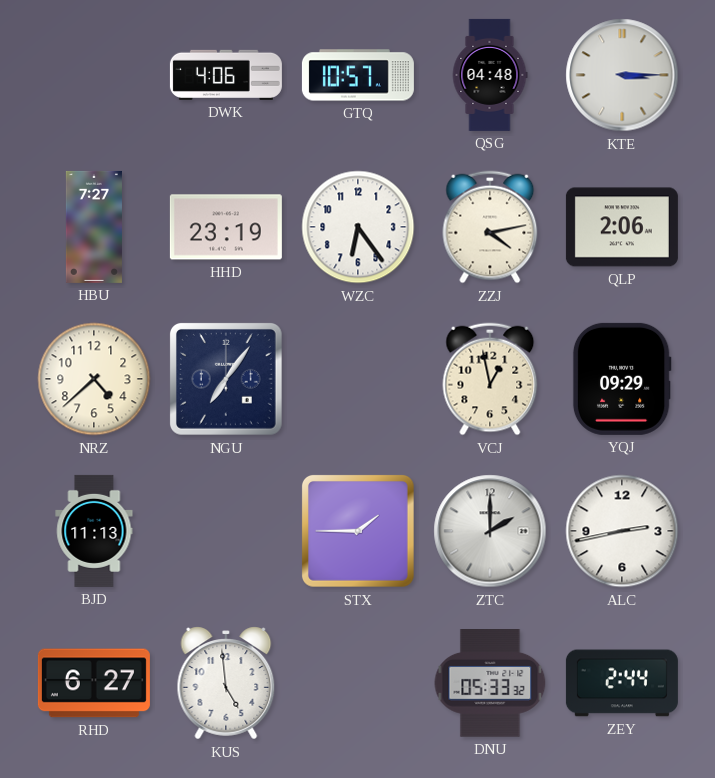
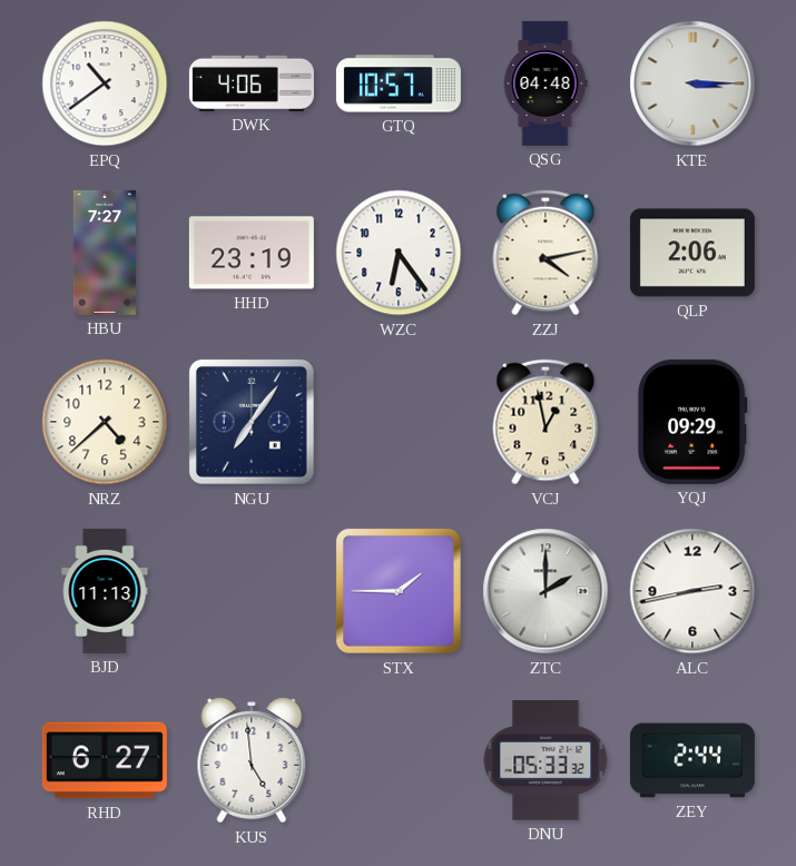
EPQ: none -> 10:39
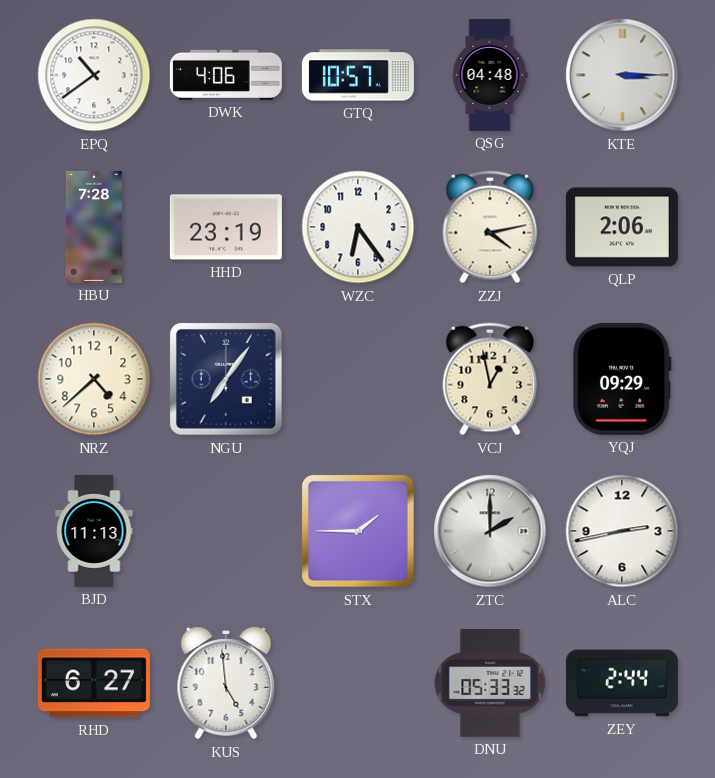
HBU: 7:27 -> 7:28
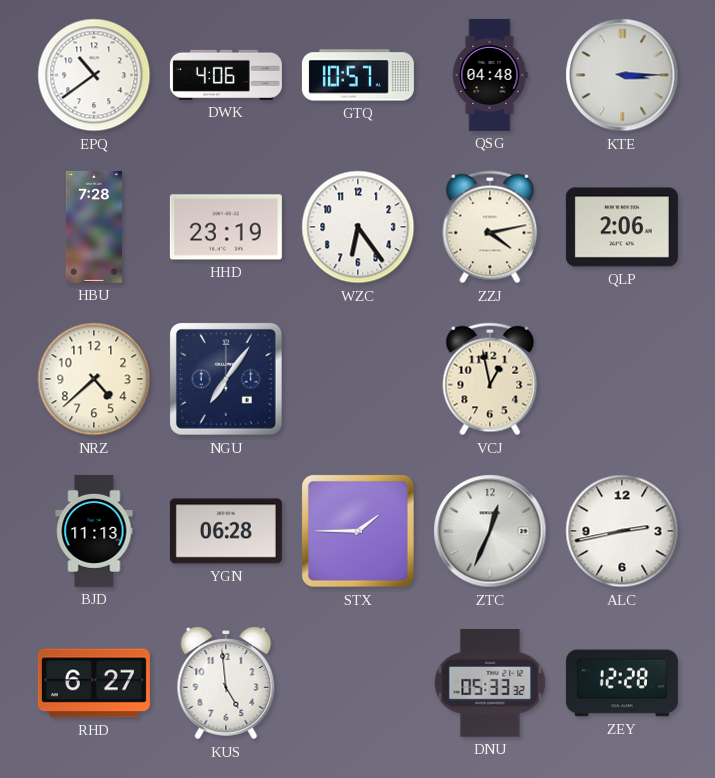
YQJ: 09:29 -> none
YGN: none -> 06:28
ZTC: 2:00 -> 12:34
ZEY: 2:44 -> 12:28
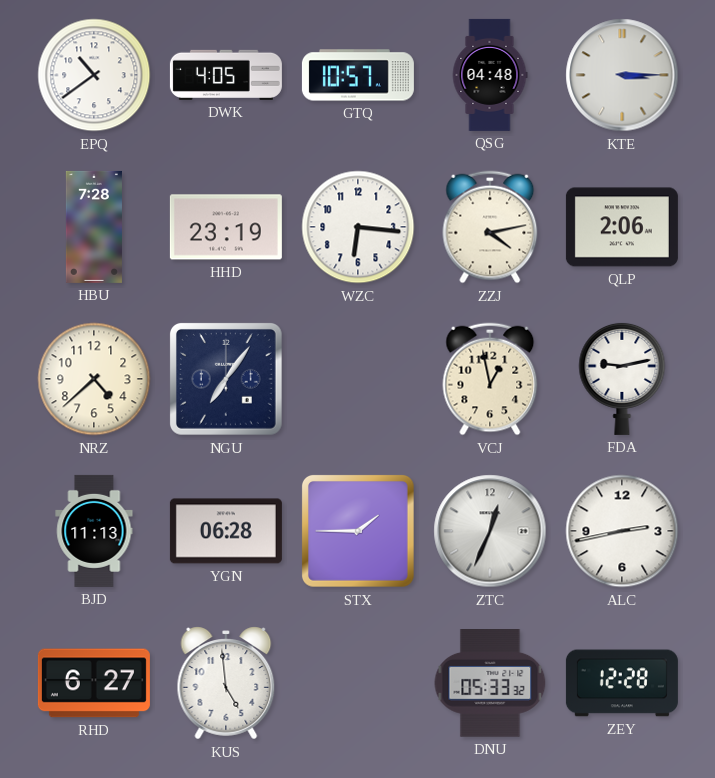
DWK: 4:06 -> 4:05
WZC: 6:24 -> 6:16
FDA: none -> 9:13
